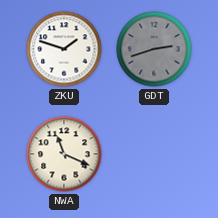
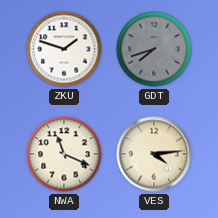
GDT: 2:42 -> 7:42
VES: none -> 4:14
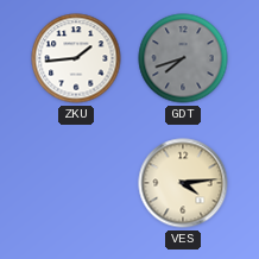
ZKU: 1:48 -> 1:44
NWA: 11:19 -> none
